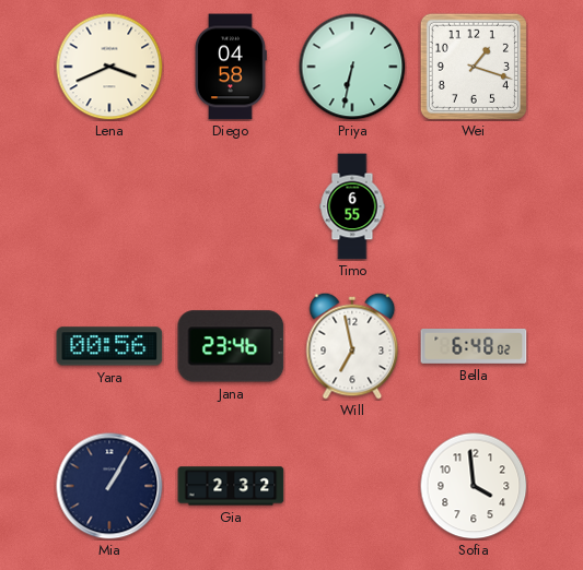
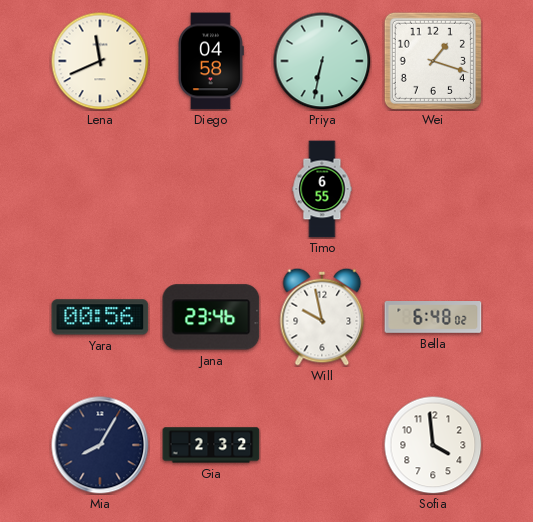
Lena: 3:41 -> 11:41
Will: 6:58 -> 9:58
Mia: 1:05 -> 8:05
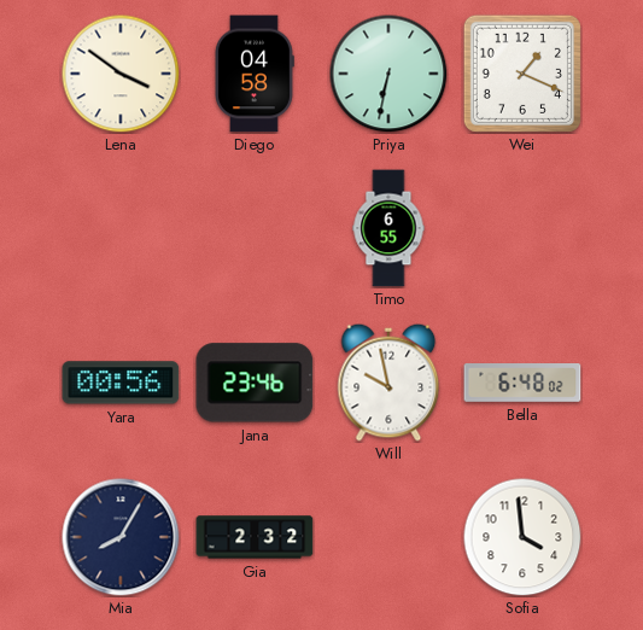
Lena: 11:41 -> 3:51
Wei: 1:18 -> 1:19
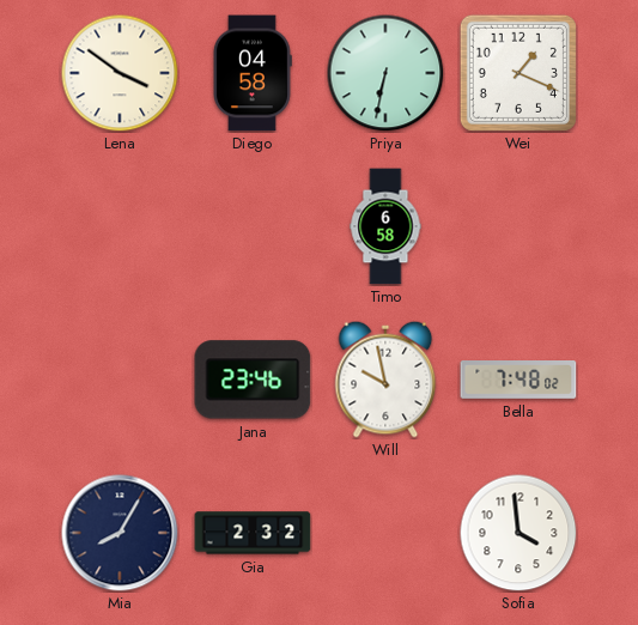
Timo: 6:55 -> 6:58
Yara: 00:56 -> none
Bella: 6:48 -> 7:48
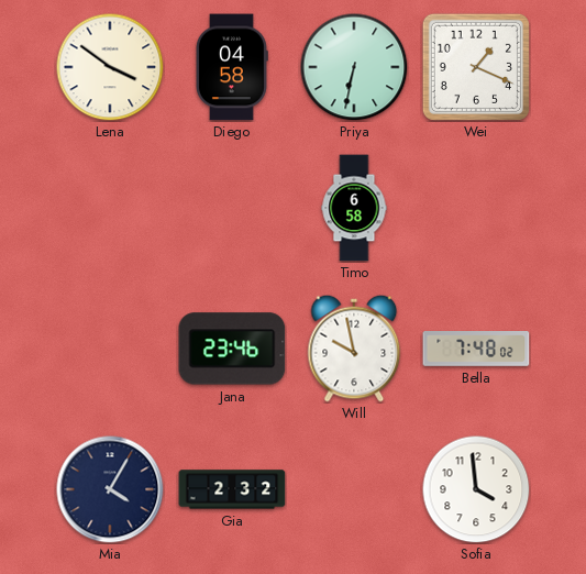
Mia: 8:05 -> 4:05
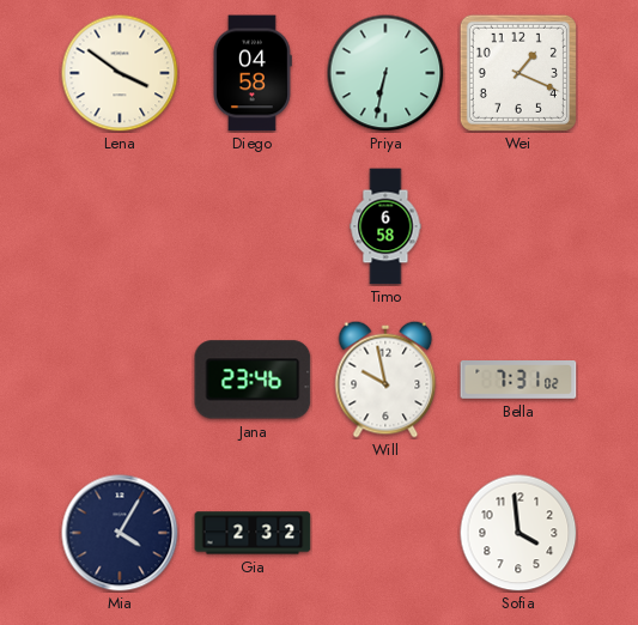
Bella: 7:48 -> 7:31
